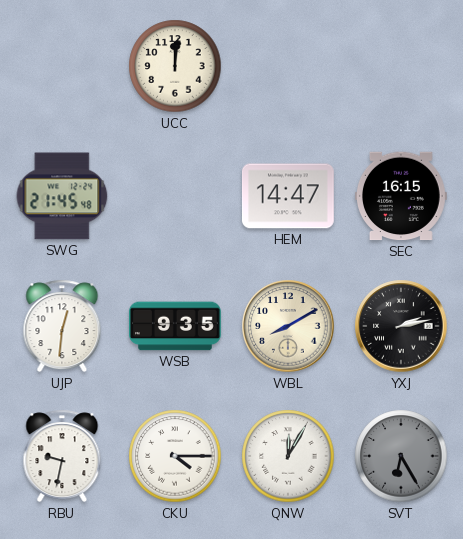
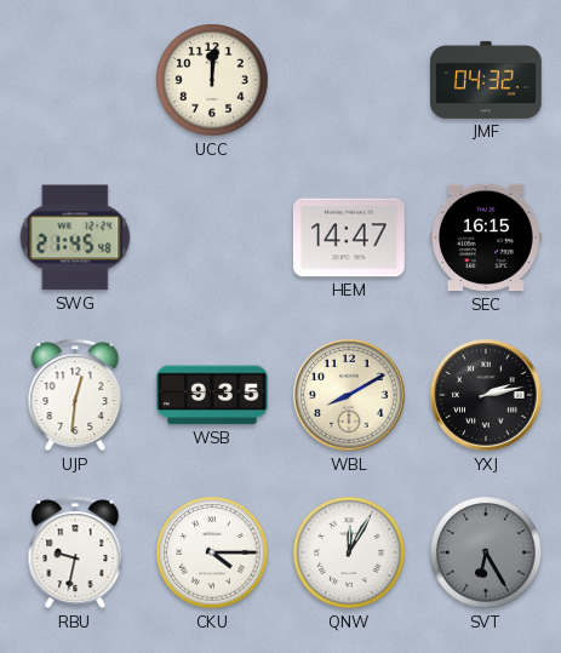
JMF: none -> 04:32
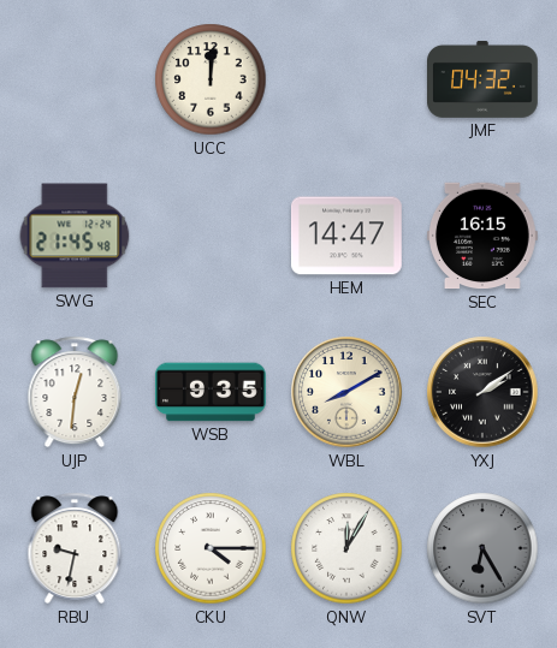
YXJ: 2:13 -> 2:09
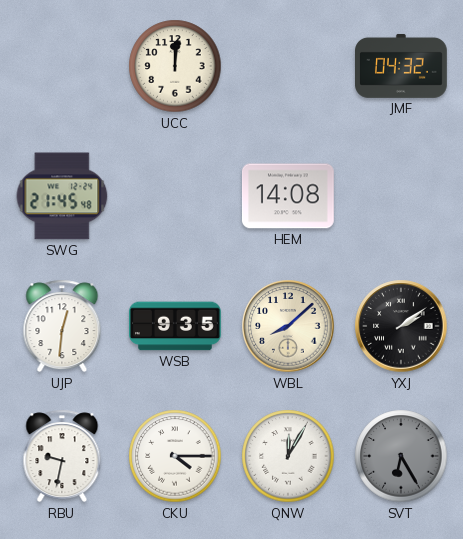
HEM: 14:47 -> 14:08
SEC: 16:15 -> none
WBL: 8:10 -> 8:08
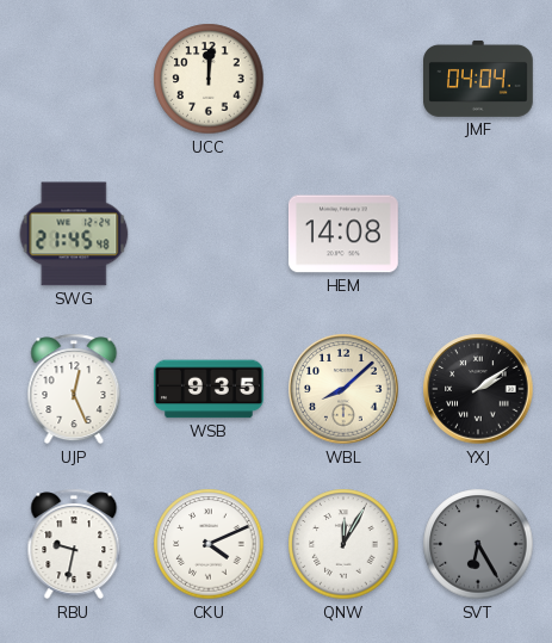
JMF: 04:32 -> 04:04
UJP: 12:31 -> 12:26
CKU: 4:15 -> 4:11
